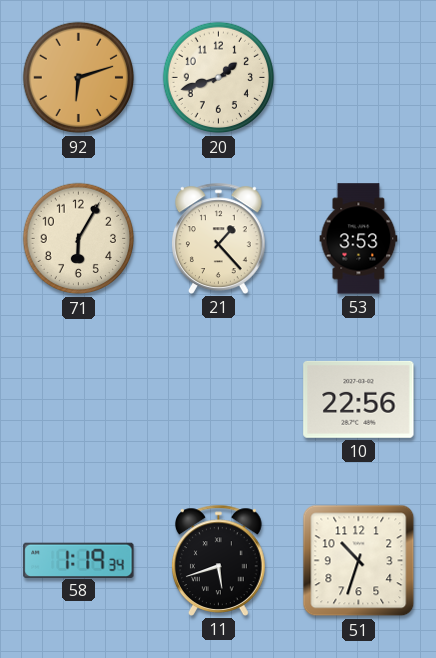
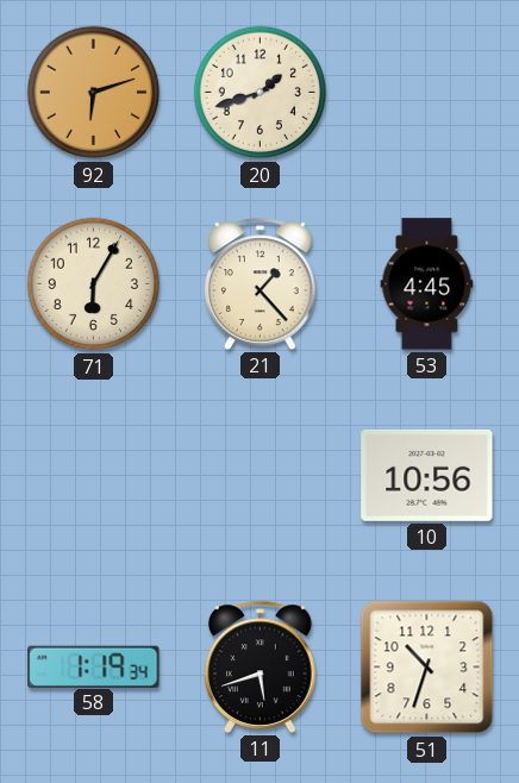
53: 3:53 -> 4:45
10: 22:56 -> 10:56
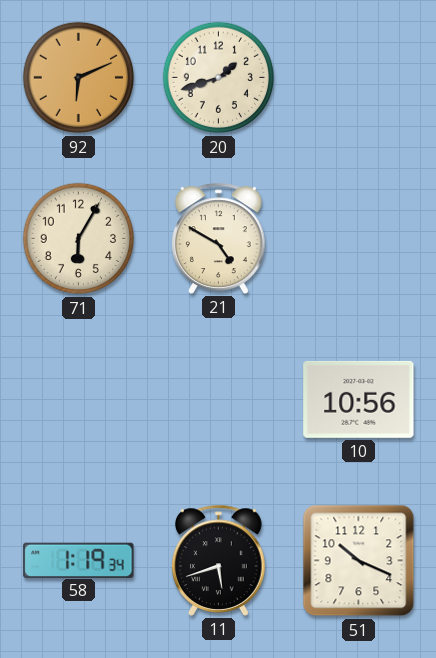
92: 6:12 -> 6:11
21: 1:23 -> 4:50
53: 4:45 -> none
51: 10:33 -> 10:19
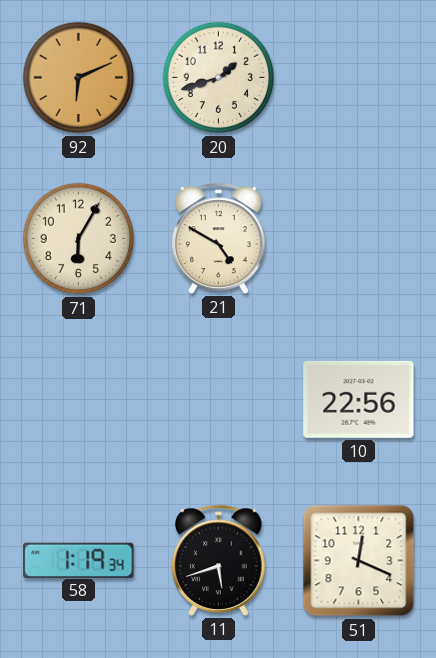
10: 10:56 -> 22:56
51: 10:19 -> 12:19
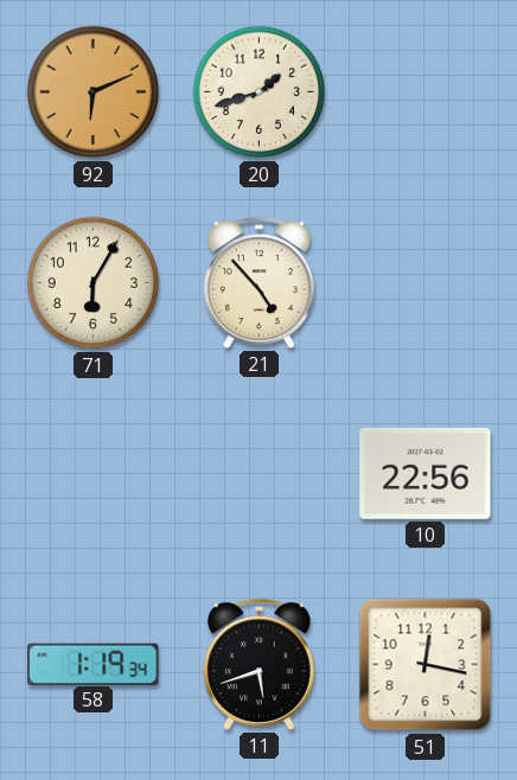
21: 4:50 -> 4:53
51: 12:19 -> 12:17
